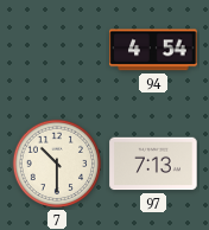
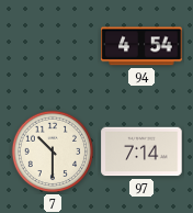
97: 7:13 -> 7:14
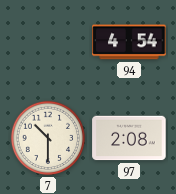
97: 7:14 -> 2:08
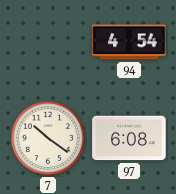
7: 10:30 -> 10:21
97: 2:08 -> 6:08
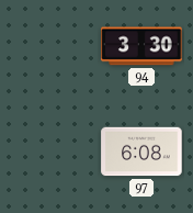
94: 4:54 -> 3:30
7: 10:21 -> none
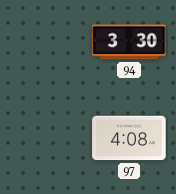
97: 6:08 -> 4:08
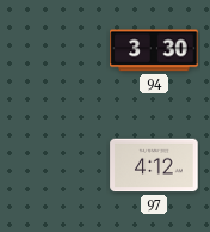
97: 4:08 -> 4:12
